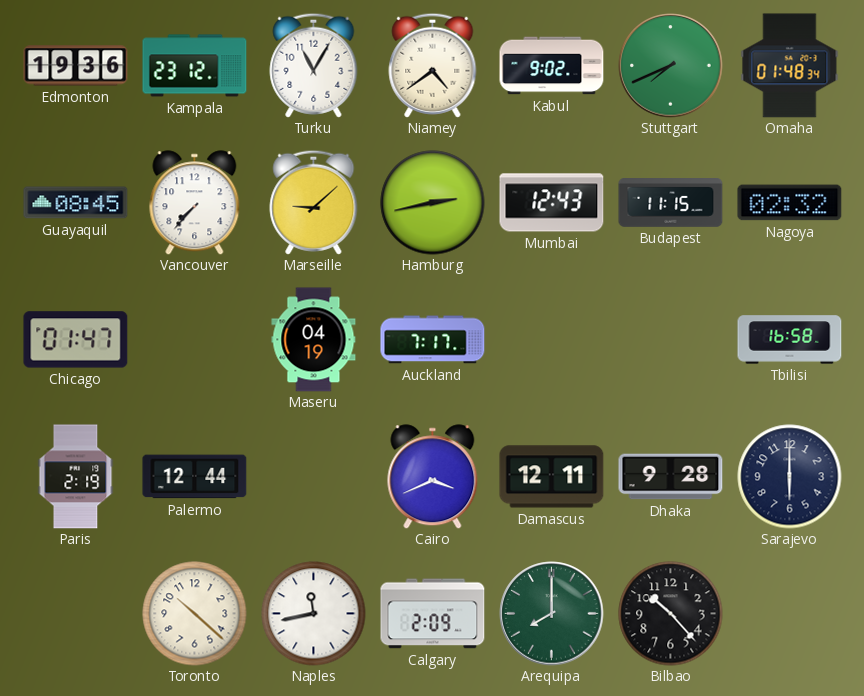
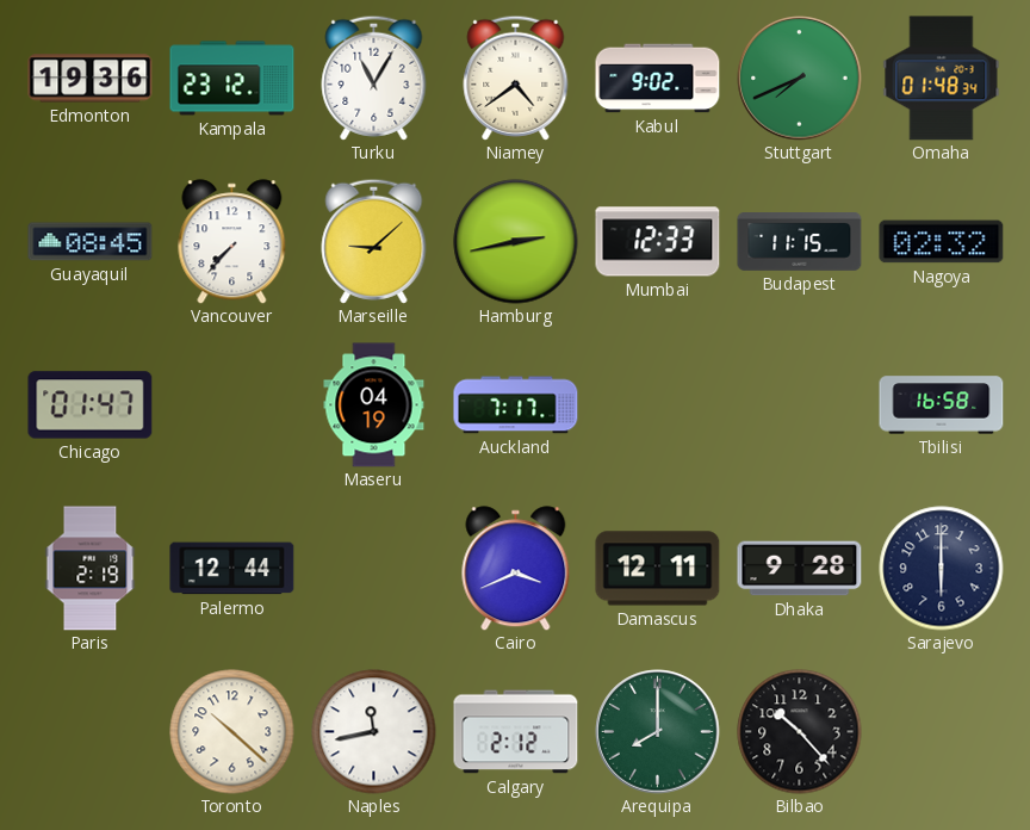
Mumbai: 12:43 -> 12:33
Calgary: 2:09 -> 2:12
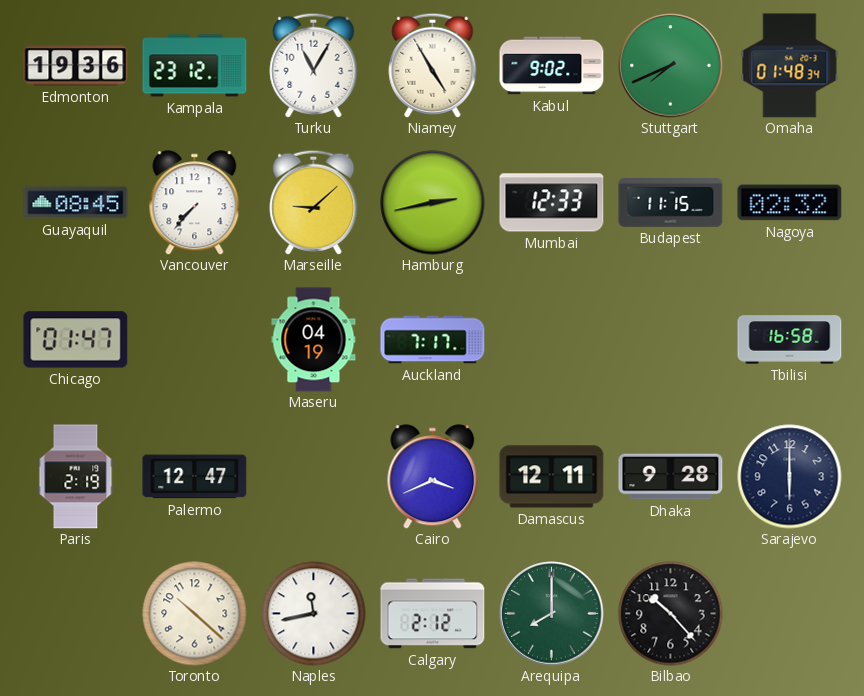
Niamey: 4:39 -> 4:55
Palermo: 12:44 -> 12:47
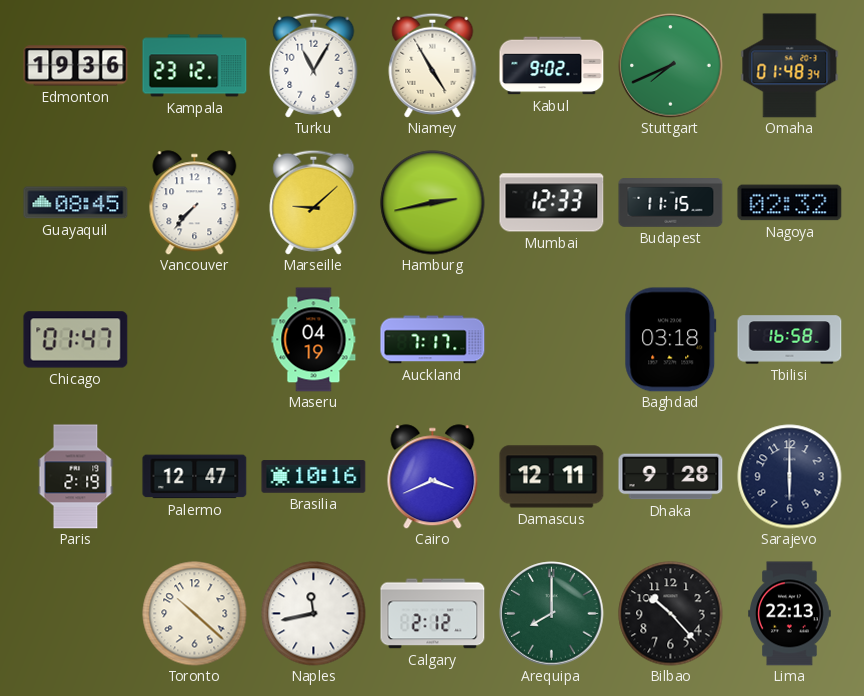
Baghdad: none -> 03:18
Brasilia: none -> 10:16
Lima: none -> 22:13
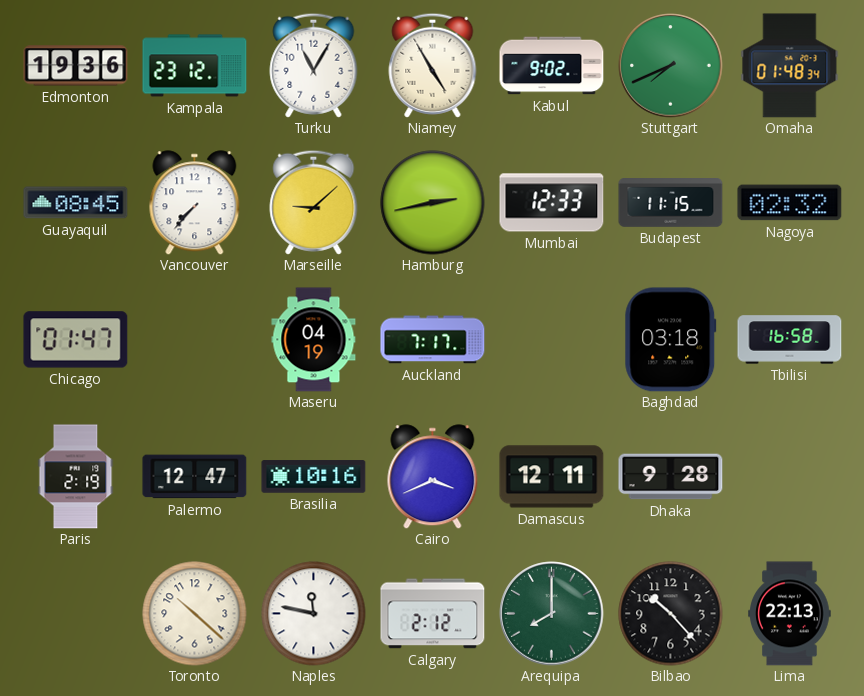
Sarajevo: 6:00 -> none
Naples: 11:43 -> 11:47
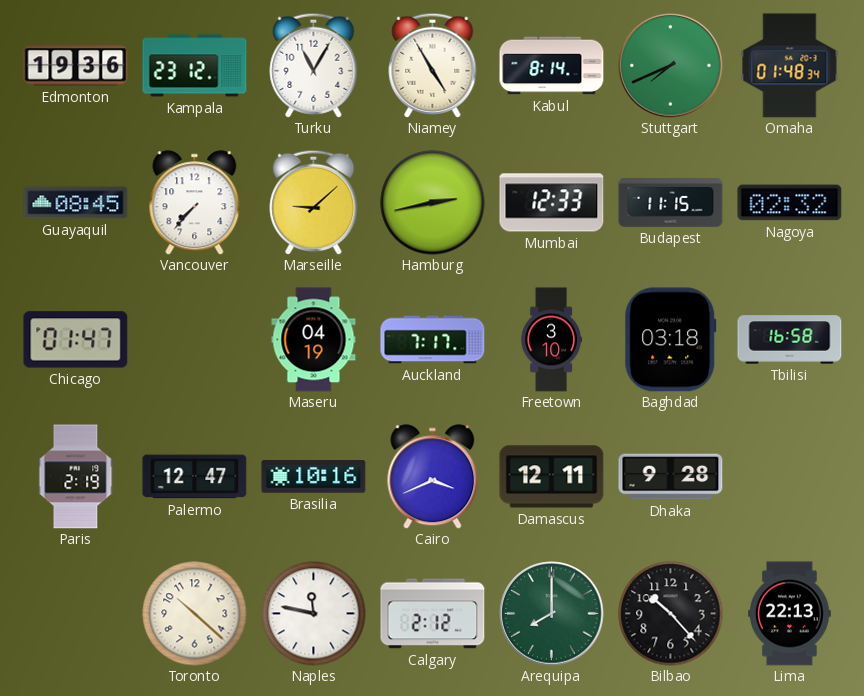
Kabul: 9:02 -> 8:14
Freetown: none -> 3:10
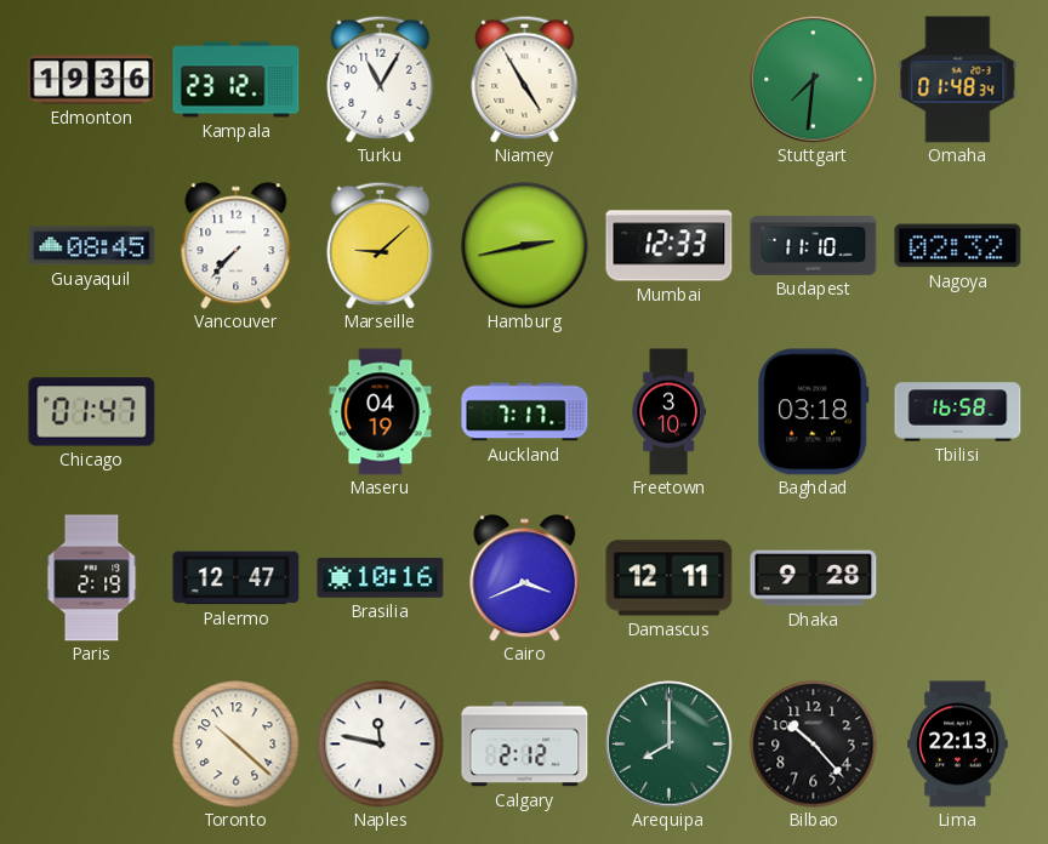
Kabul: 8:14 -> none
Stuttgart: 7:41 -> 7:31
Budapest: 11:15 -> 11:10
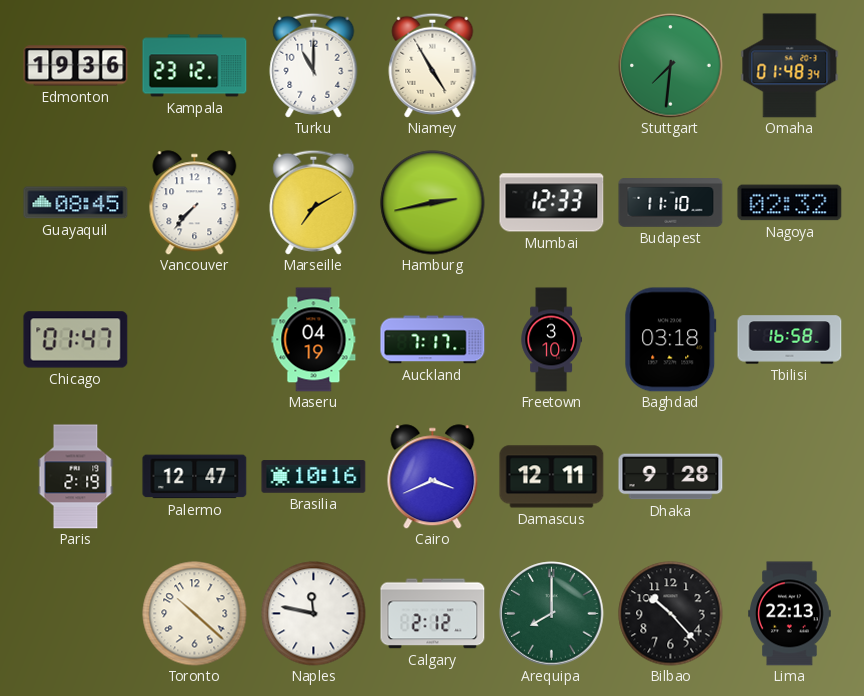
Turku: 11:05 -> 11:00
Marseille: 9:08 -> 7:10
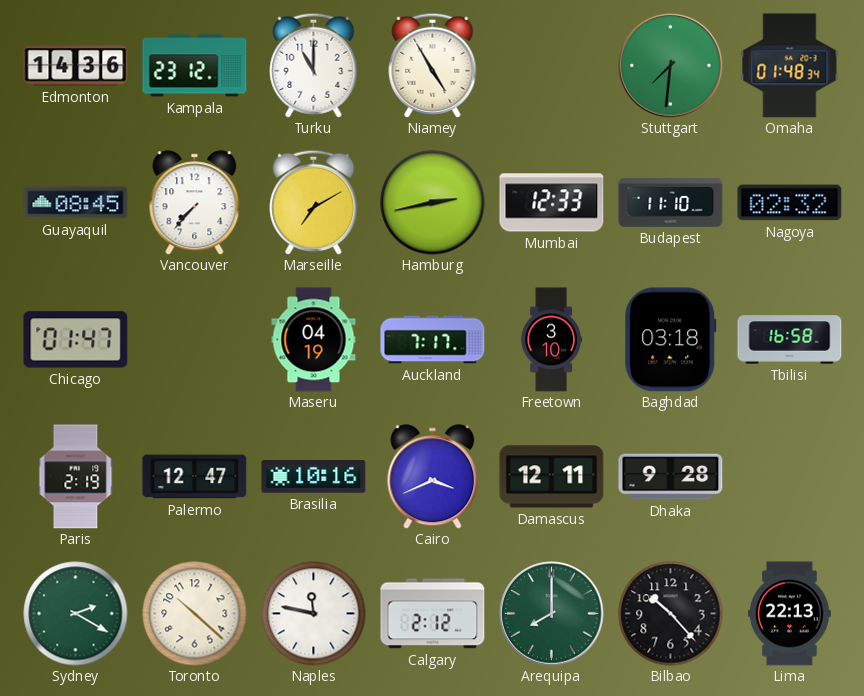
Edmonton: 19:36 -> 14:36
Sydney: none -> 2:20
